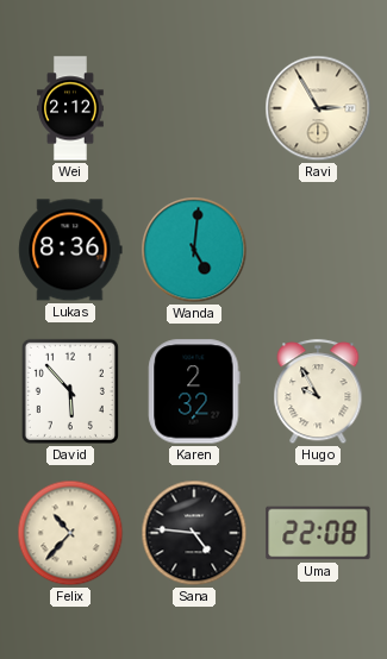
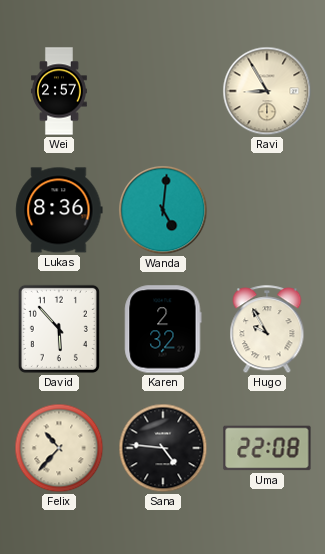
Wei: 2:12 -> 2:57
Ravi: 2:55 -> 8:55
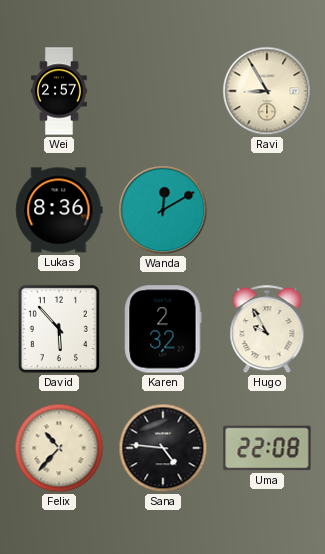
Wanda: 5:01 -> 12:10
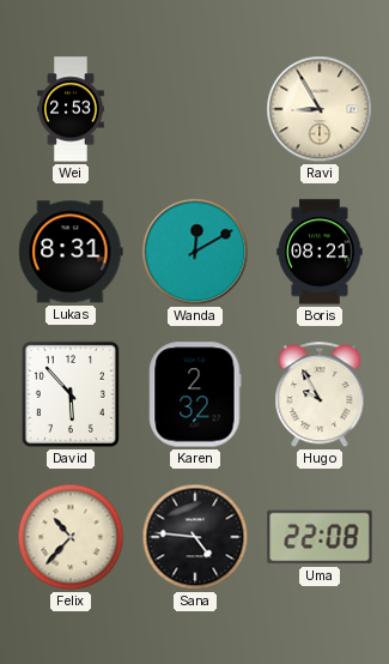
Wei: 2:57 -> 2:53
Lukas: 8:36 -> 8:31
Boris: none -> 08:21
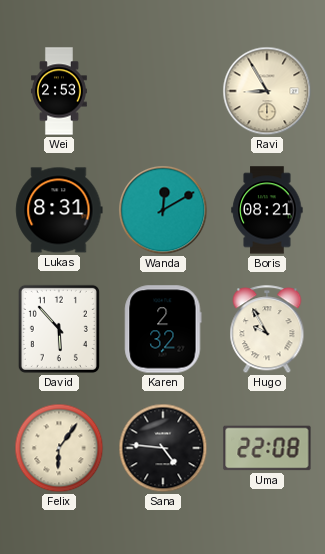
Felix: 10:37 -> 6:06
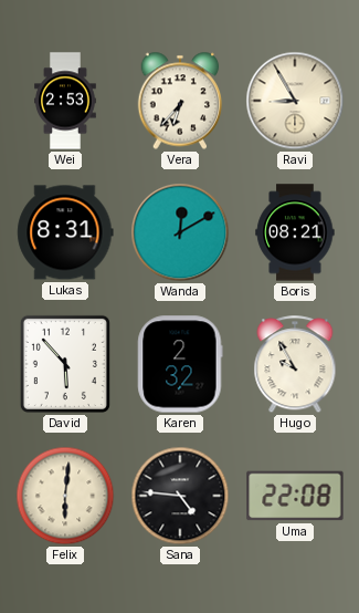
Vera: none -> 6:37
Felix: 6:06 -> 6:01
